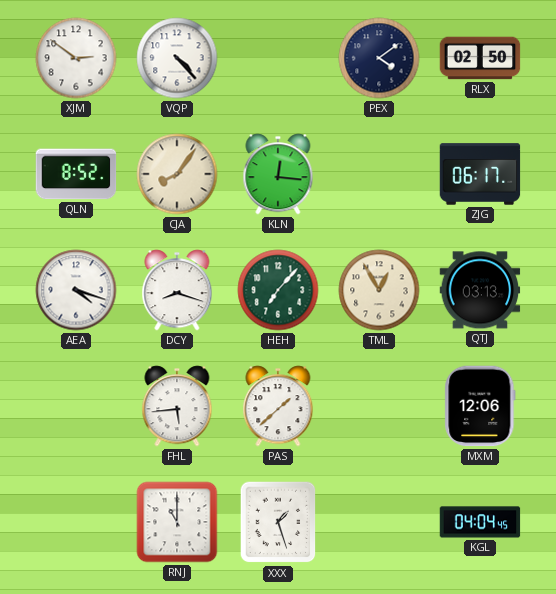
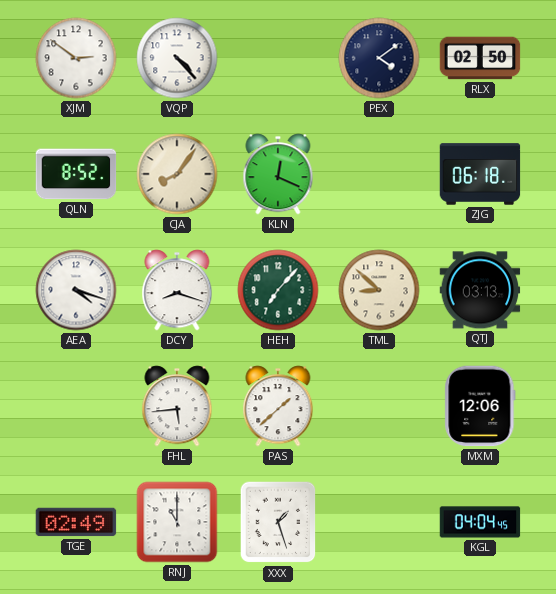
KLN: 12:16 -> 12:19
ZJG: 06:17 -> 06:18
TML: 12:55 -> 8:52
TGE: none -> 02:49
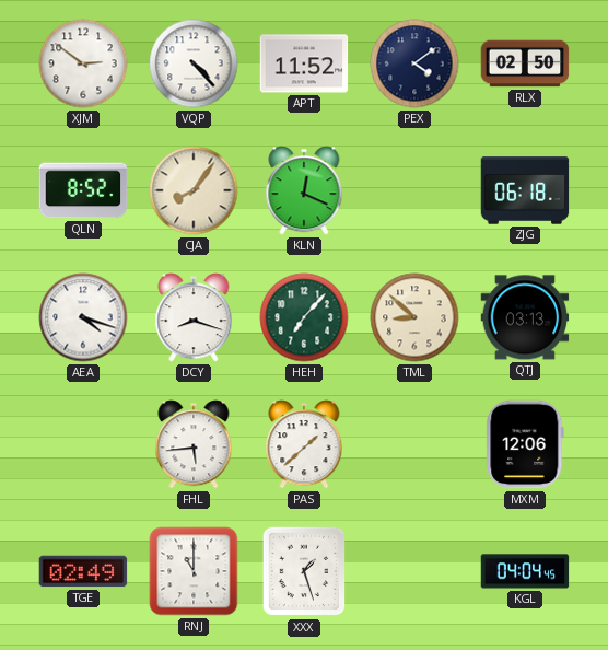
APT: none -> 11:52
